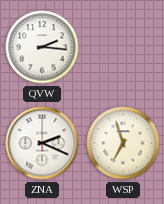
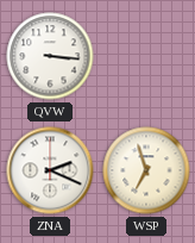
QVW: 2:16 -> 3:16
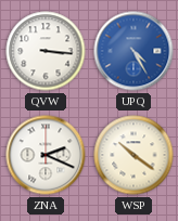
UPQ: none -> 4:25
WSP: 6:57 -> 10:21
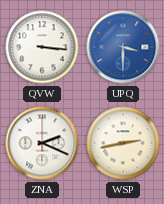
UPQ: 4:25 -> 3:30
WSP: 10:21 -> 2:43
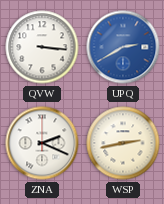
UPQ: 3:30 -> 2:40
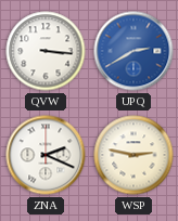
WSP: 2:43 -> 2:47
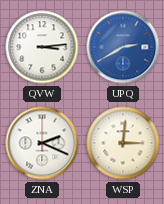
QVW: 3:16 -> 3:14
WSP: 2:47 -> 3:01
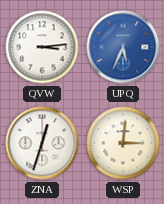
UPQ: 2:40 -> 5:34
ZNA: 2:19 -> 12:33
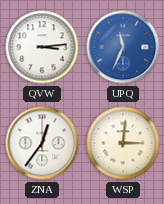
UPQ: 5:34 -> 11:34
ZNA: 12:33 -> 12:36
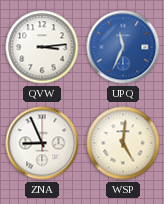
ZNA: 12:36 -> 8:56
WSP: 3:01 -> 5:01
